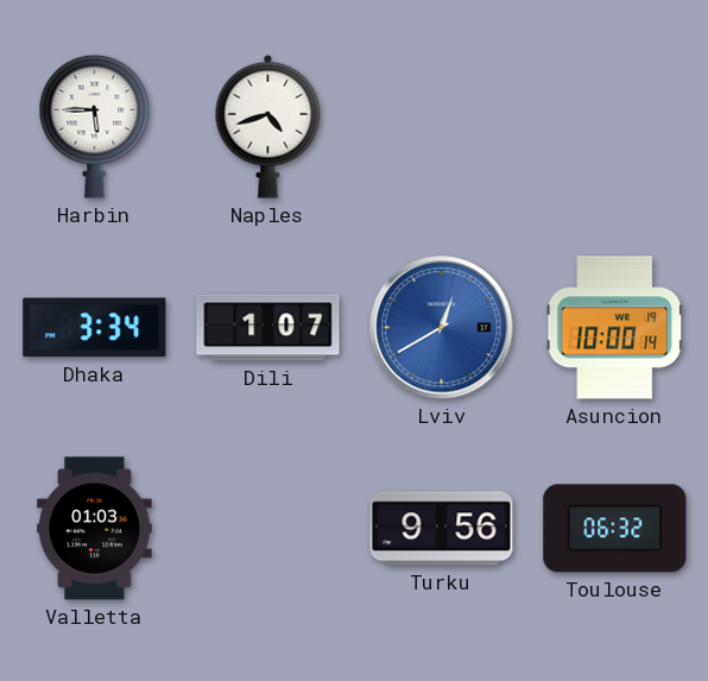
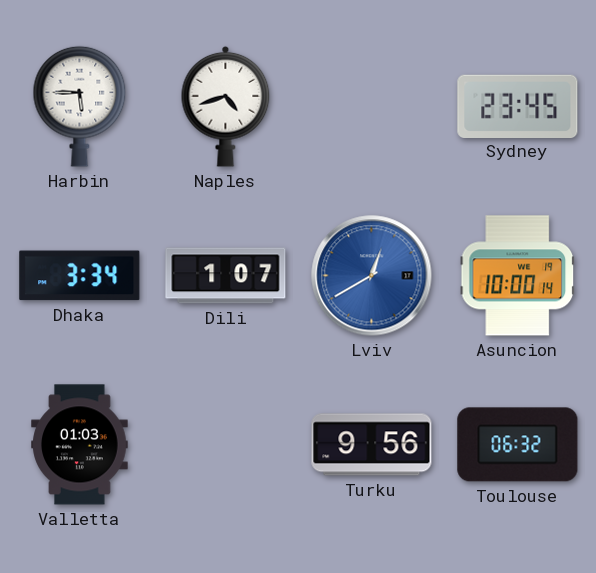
Sydney: none -> 23:45
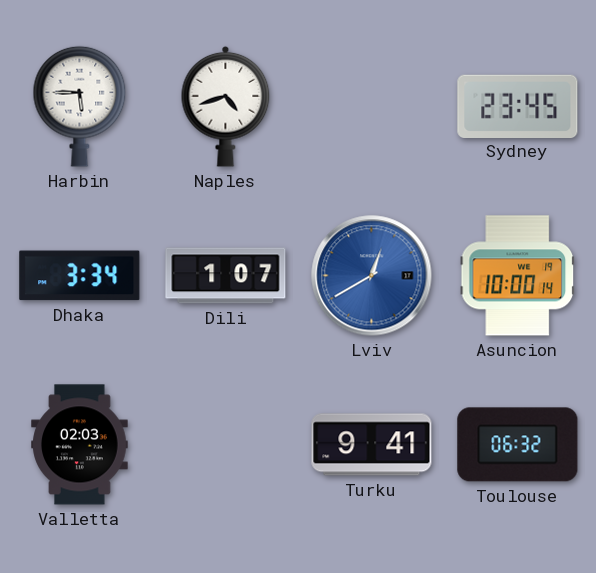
Valletta: 01:03 -> 02:03
Turku: 9:56 -> 9:41
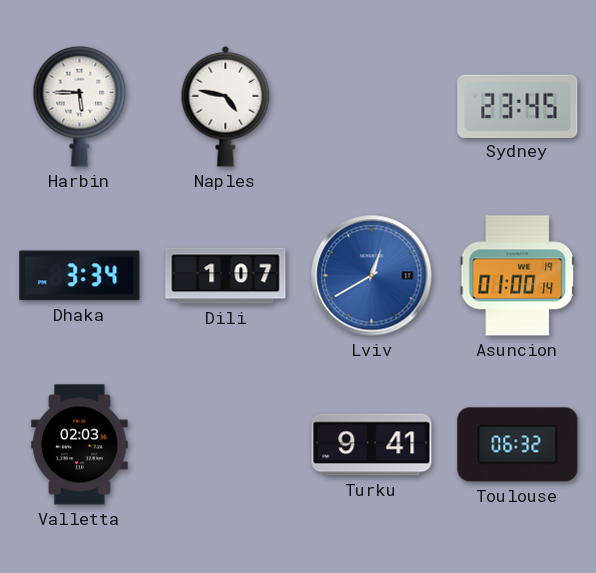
Naples: 4:42 -> 4:47
Asuncion: 10:00 -> 01:00
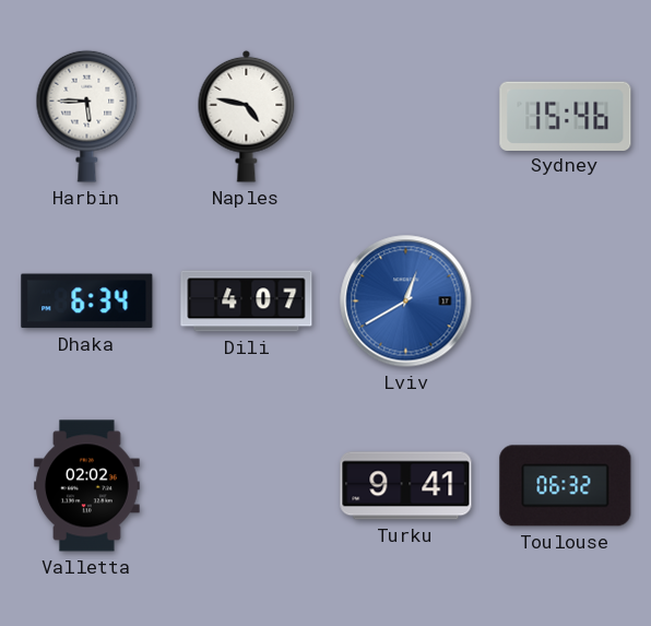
Sydney: 23:45 -> 15:46
Dhaka: 3:34 -> 6:34
Dili: 1:07 -> 4:07
Asuncion: 01:00 -> none
Valletta: 02:03 -> 02:02
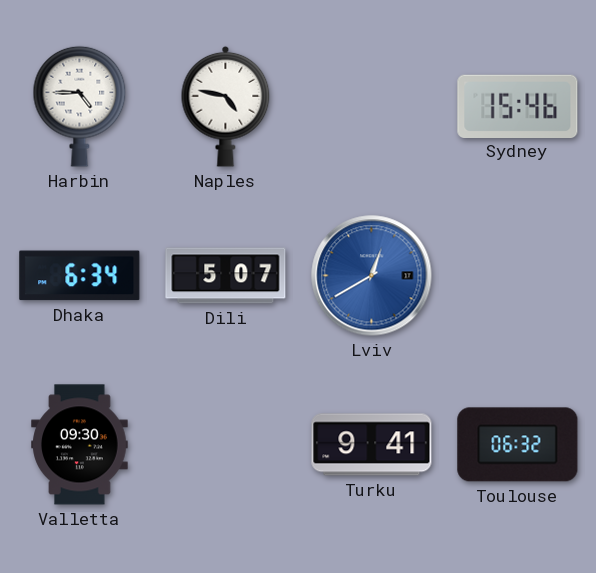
Harbin: 5:45 -> 4:45
Dili: 4:07 -> 5:07
Valletta: 02:02 -> 09:30
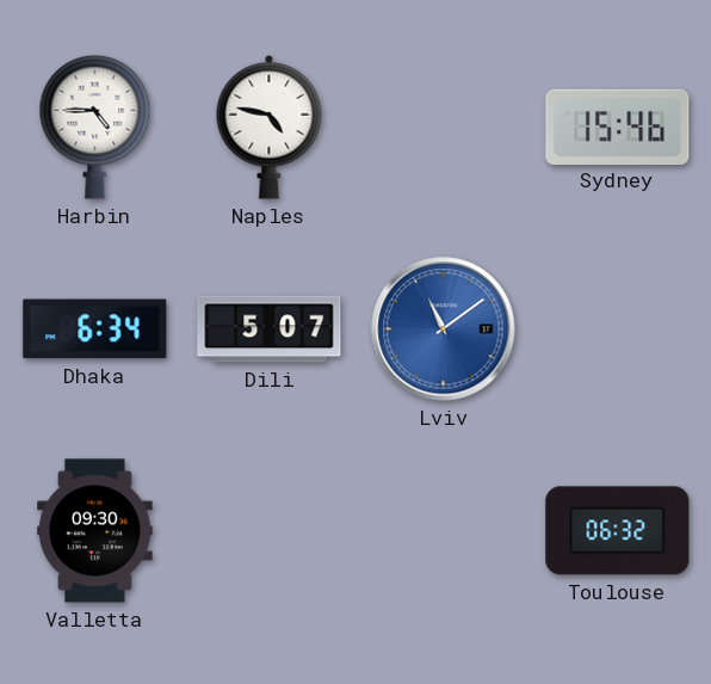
Lviv: 12:40 -> 11:09
Turku: 9:41 -> none
